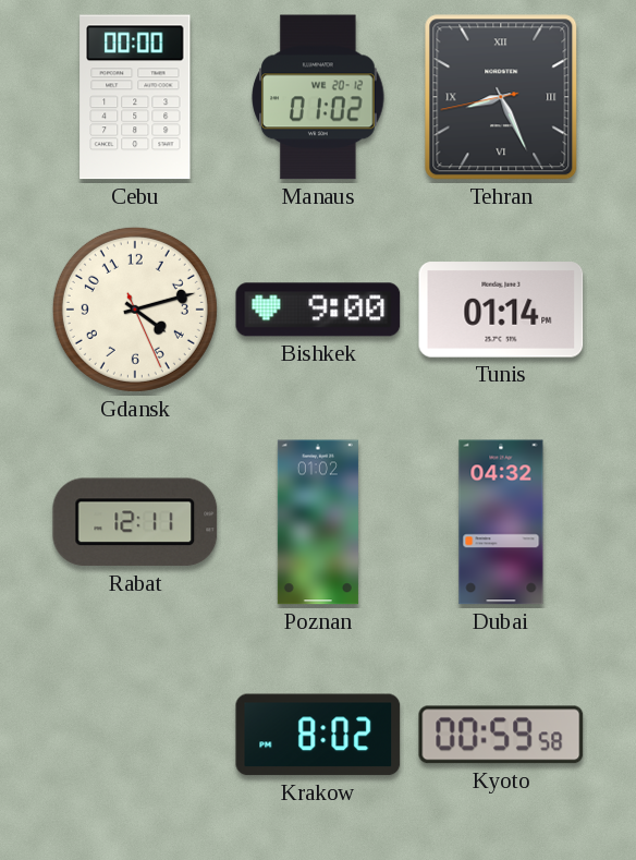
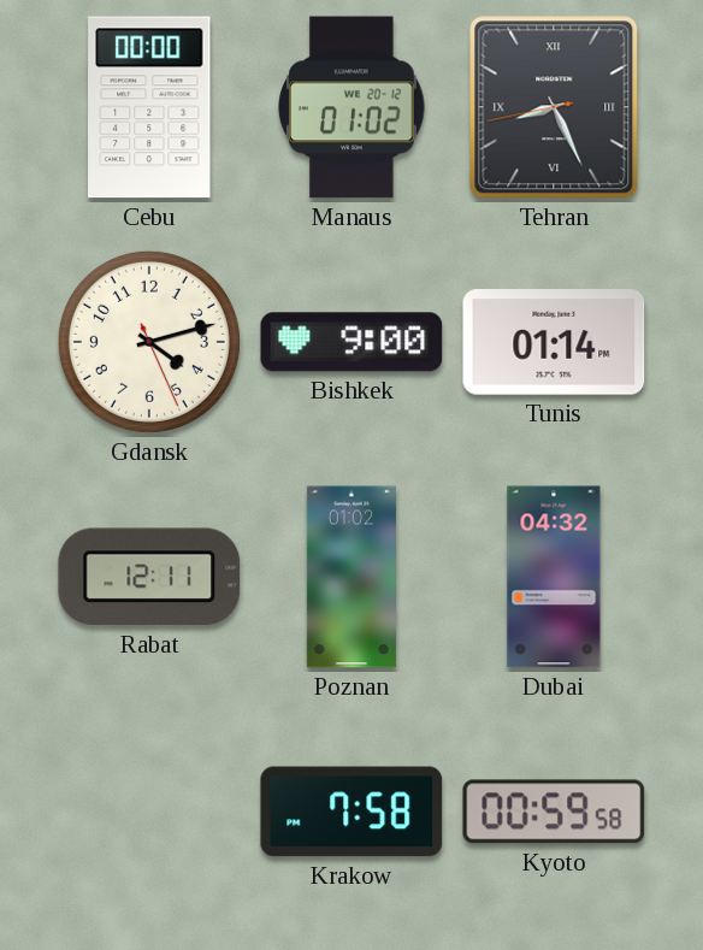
Krakow: 8:02 -> 7:58
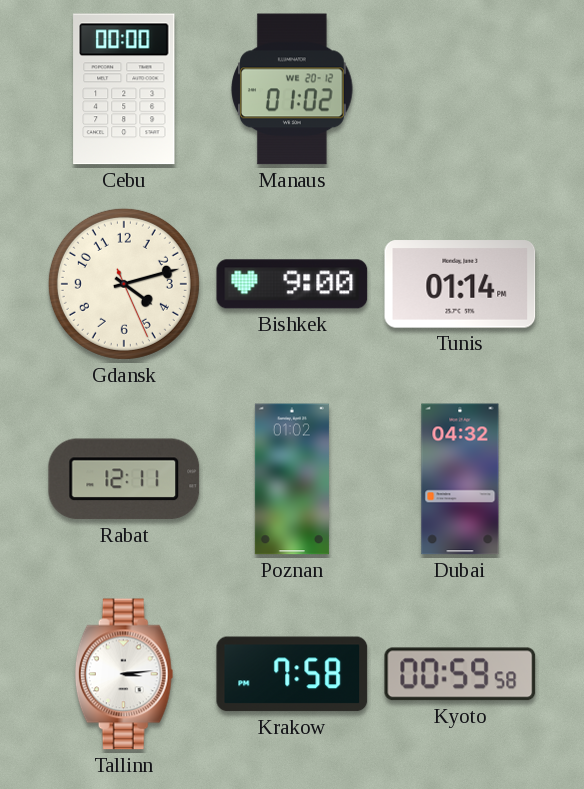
Tehran: 8:25 -> none
Tallinn: none -> 3:14
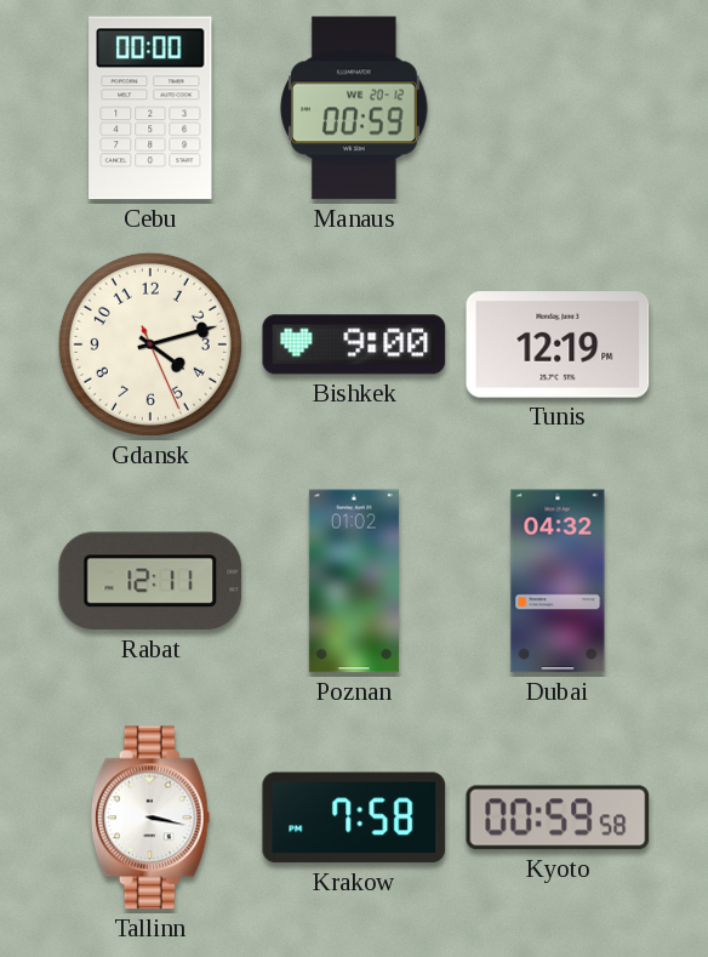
Manaus: 01:02 -> 00:59
Tunis: 01:14 -> 12:19
Tallinn: 3:14 -> 3:17
